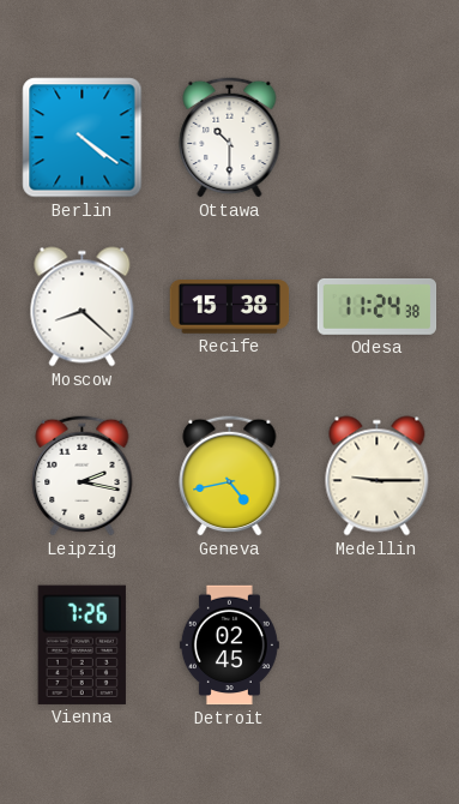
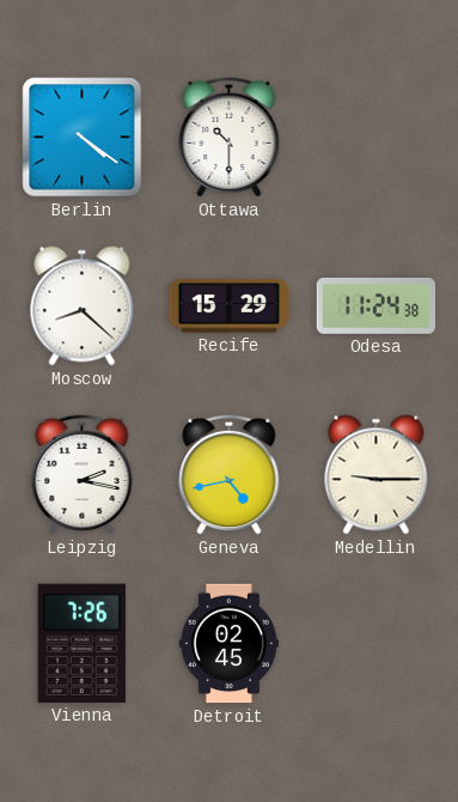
Recife: 15:38 -> 15:29
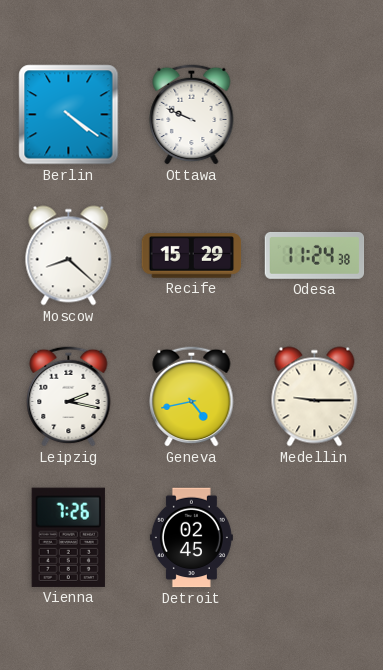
Ottawa: 10:30 -> 9:49
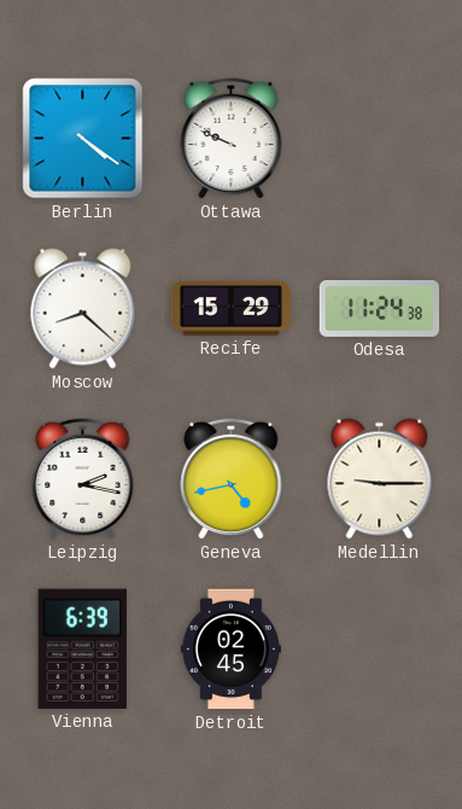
Vienna: 7:26 -> 6:39
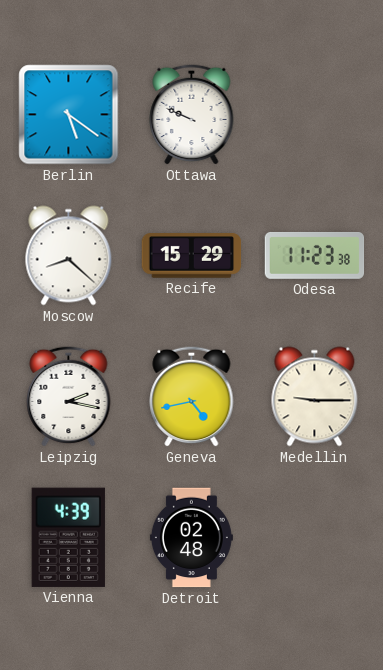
Berlin: 4:21 -> 5:21
Odesa: 11:24 -> 11:23
Vienna: 6:39 -> 4:39
Detroit: 02:45 -> 02:48
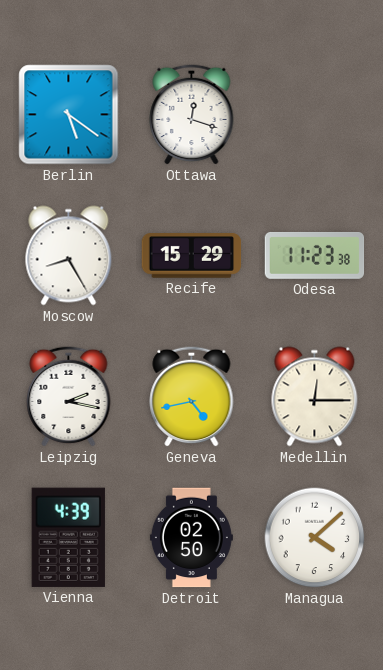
Ottawa: 9:49 -> 12:18
Moscow: 8:22 -> 8:25
Medellin: 9:15 -> 12:15
Detroit: 02:48 -> 02:50
Managua: none -> 4:08
